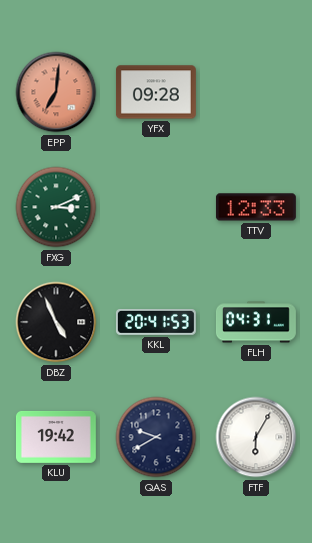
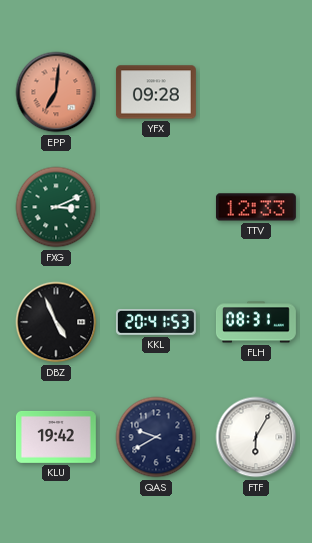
FLH: 04:31 -> 08:31
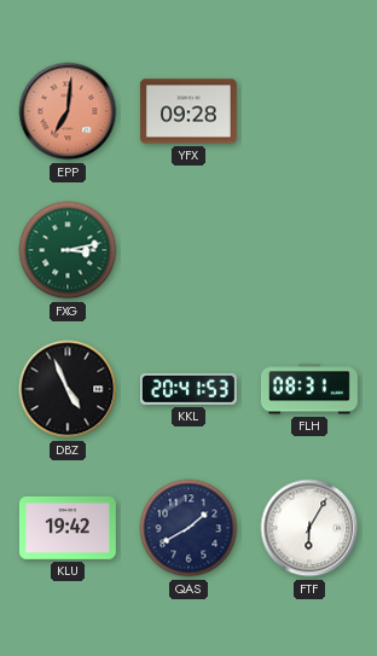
FXG: 3:11 -> 3:13
TTV: 12:33 -> none
QAS: 9:40 -> 1:40
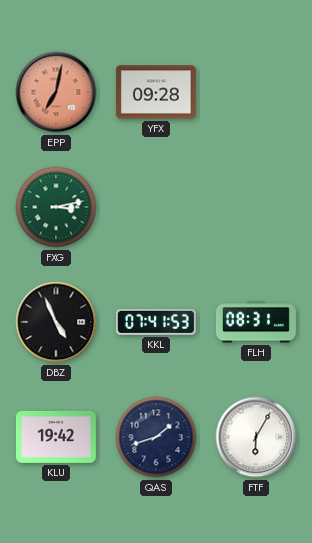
EPP: 7:01 -> 7:02
KKL: 20:41 -> 07:41
QAS: 1:40 -> 1:42
